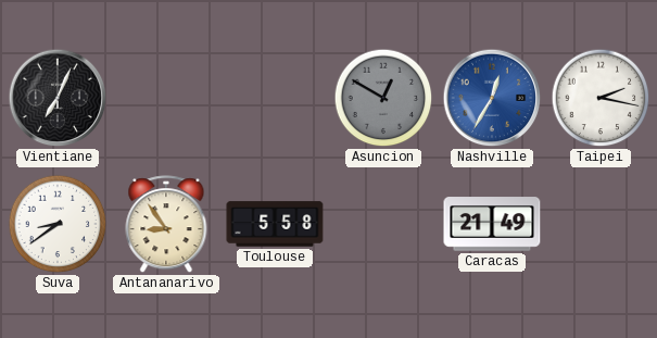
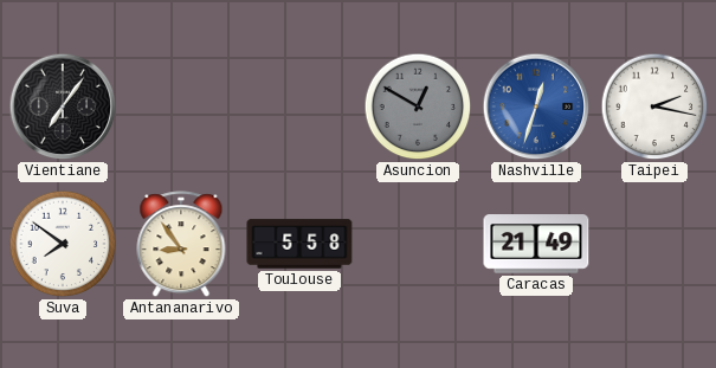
Vientiane: 7:04 -> 7:06
Nashville: 12:35 -> 12:33
Suva: 8:39 -> 7:51
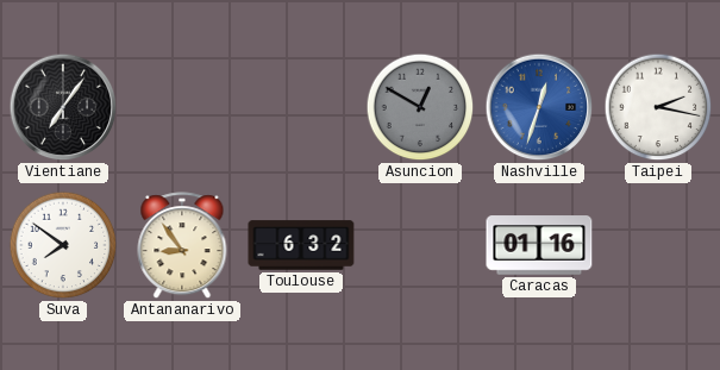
Toulouse: 5:58 -> 6:32
Caracas: 21:49 -> 01:16
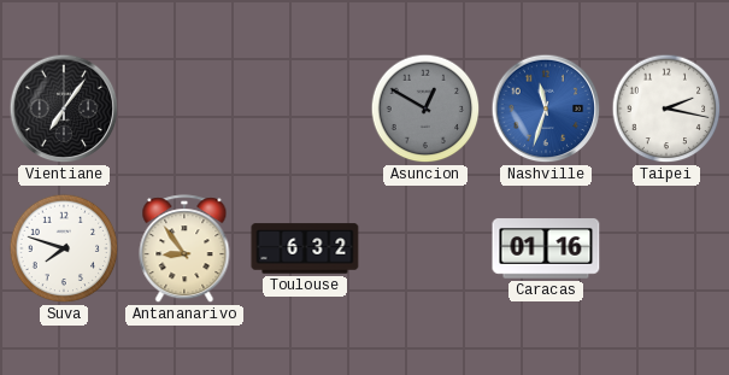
Nashville: 12:33 -> 11:33
Suva: 7:51 -> 7:48
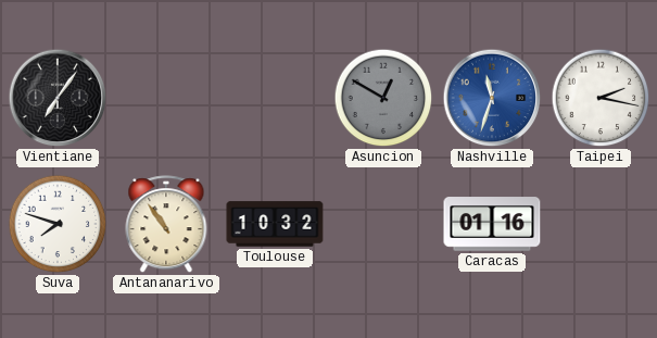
Antananarivo: 8:54 -> 10:54
Toulouse: 6:32 -> 10:32
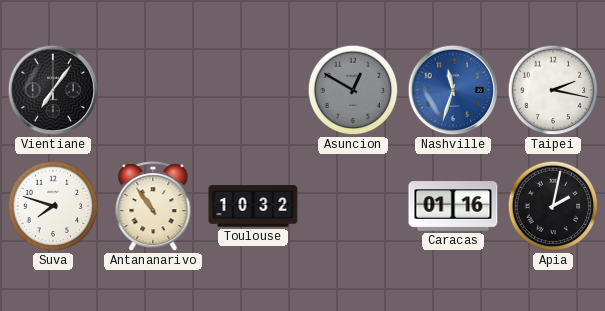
Apia: none -> 2:02
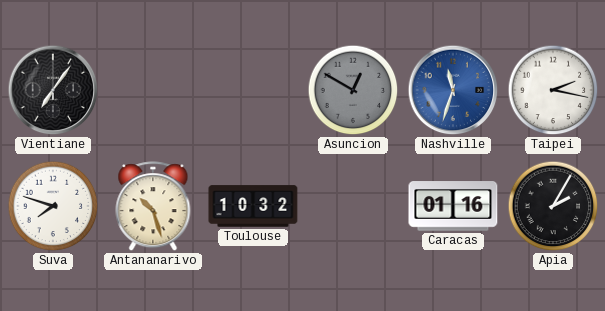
Antananarivo: 10:54 -> 10:27
Apia: 2:02 -> 2:05
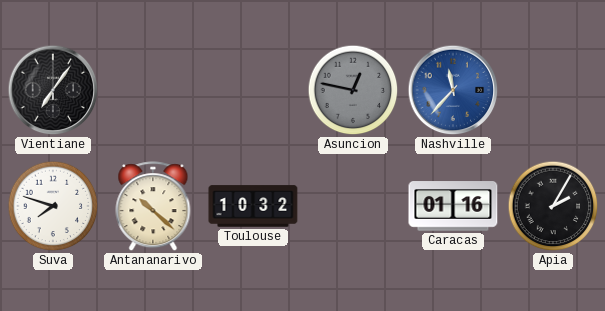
Asuncion: 12:50 -> 12:47
Nashville: 11:33 -> 11:37
Taipei: 2:17 -> none
Antananarivo: 10:27 -> 10:22
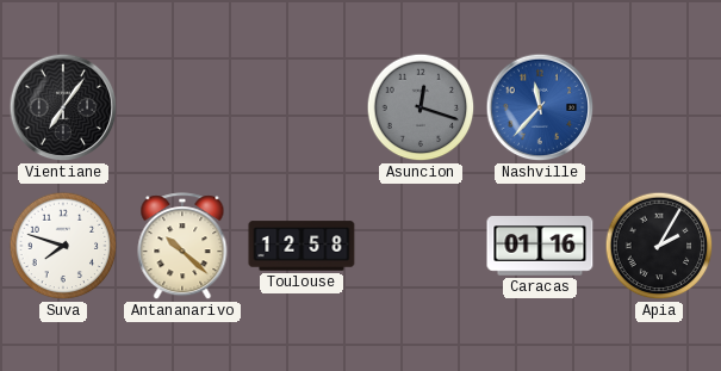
Asuncion: 12:47 -> 12:18
Toulouse: 10:32 -> 12:58
